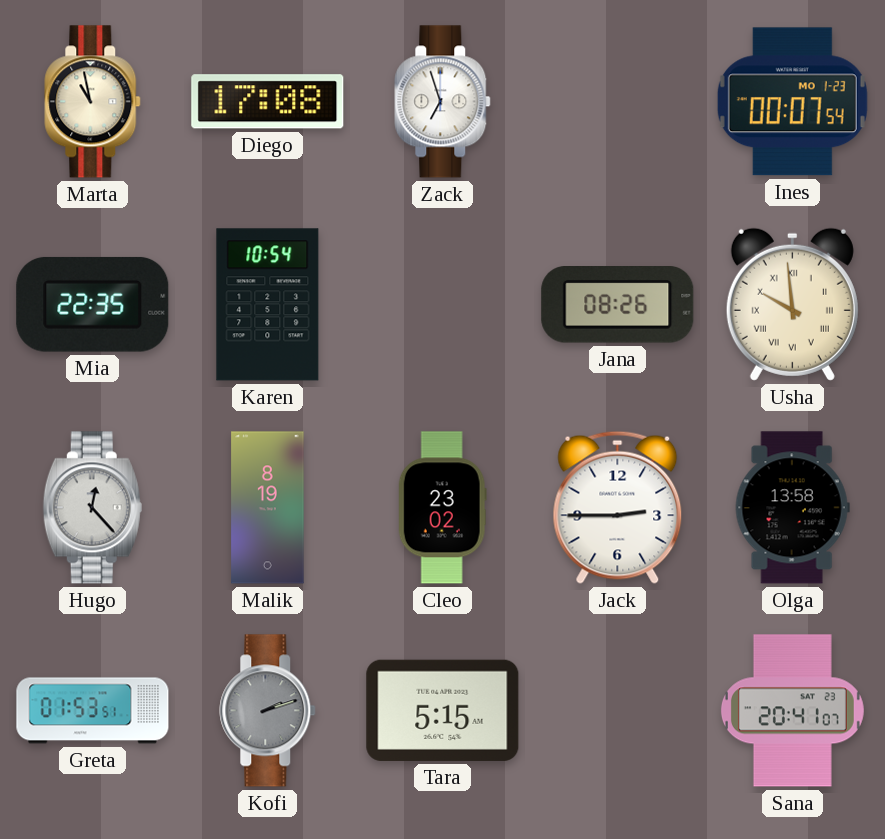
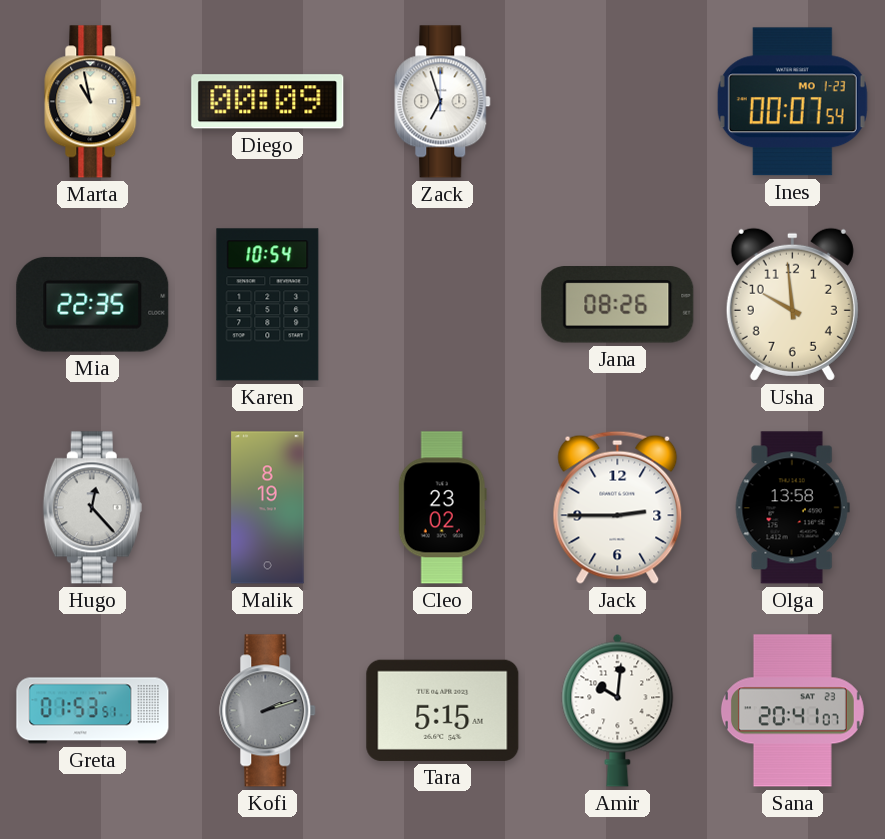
Diego: 17:08 -> 00:09
Usha numerals: Roman -> Arabic
Amir: none -> 10:01
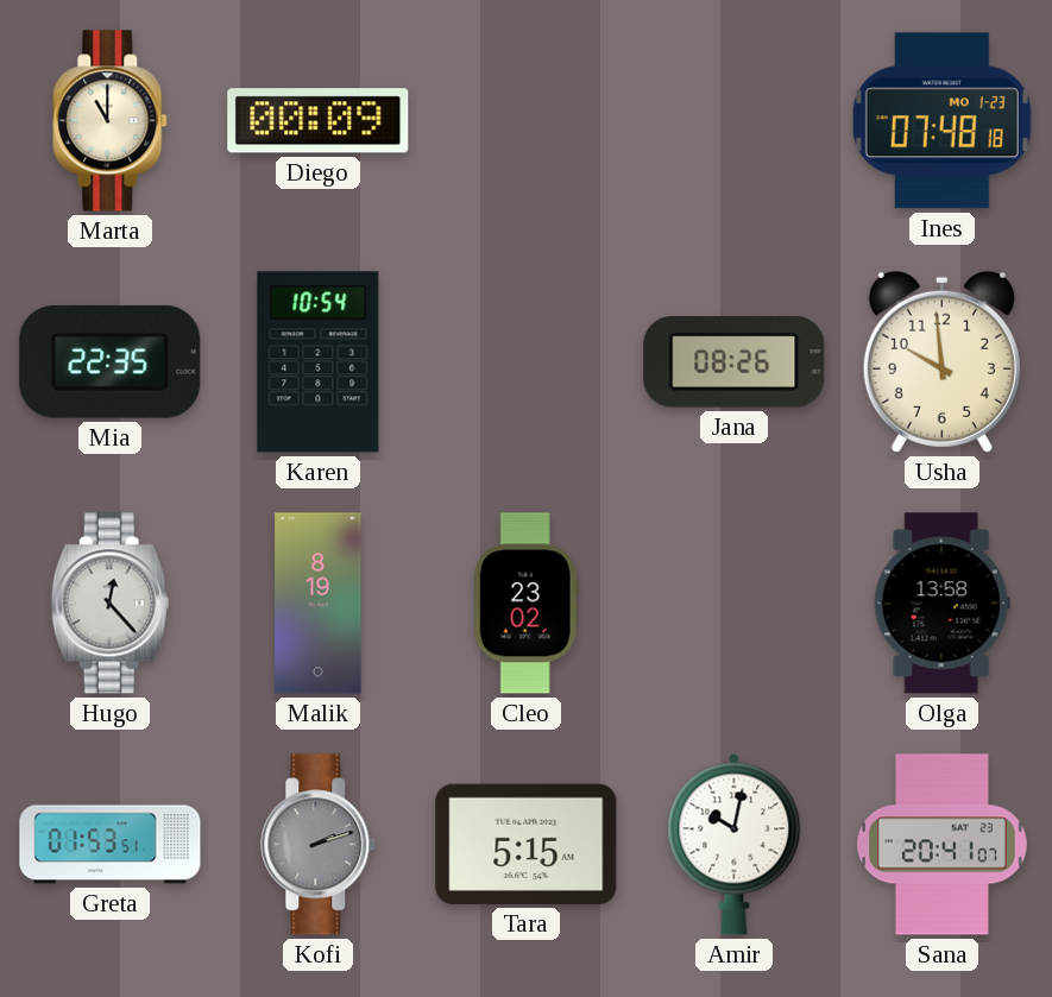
Marta: 10:58 -> 11:00
Zack: 6:57 -> none
Ines: 00:07 -> 07:48
Jack: 2:45 -> none
Amir: 10:01 -> 10:02
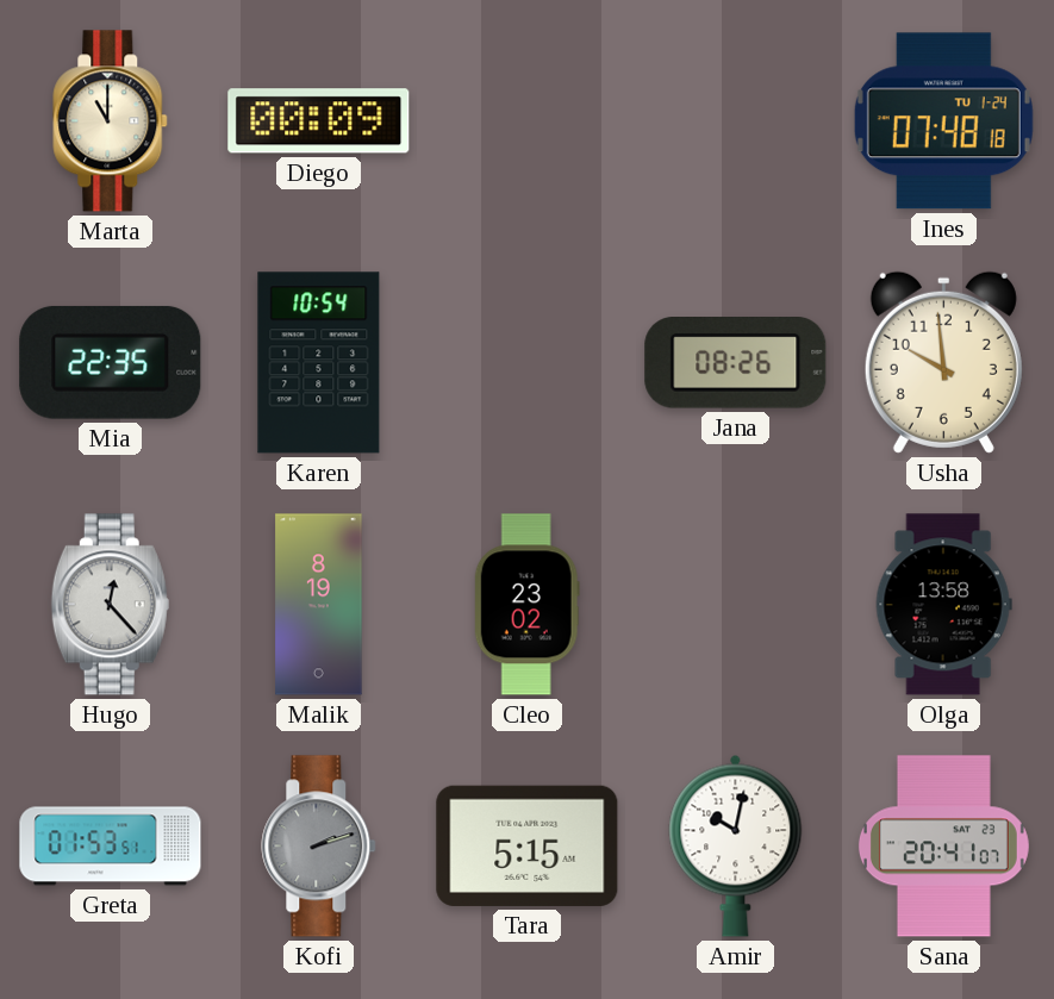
Ines date: MO 1-23 -> TU 1-24
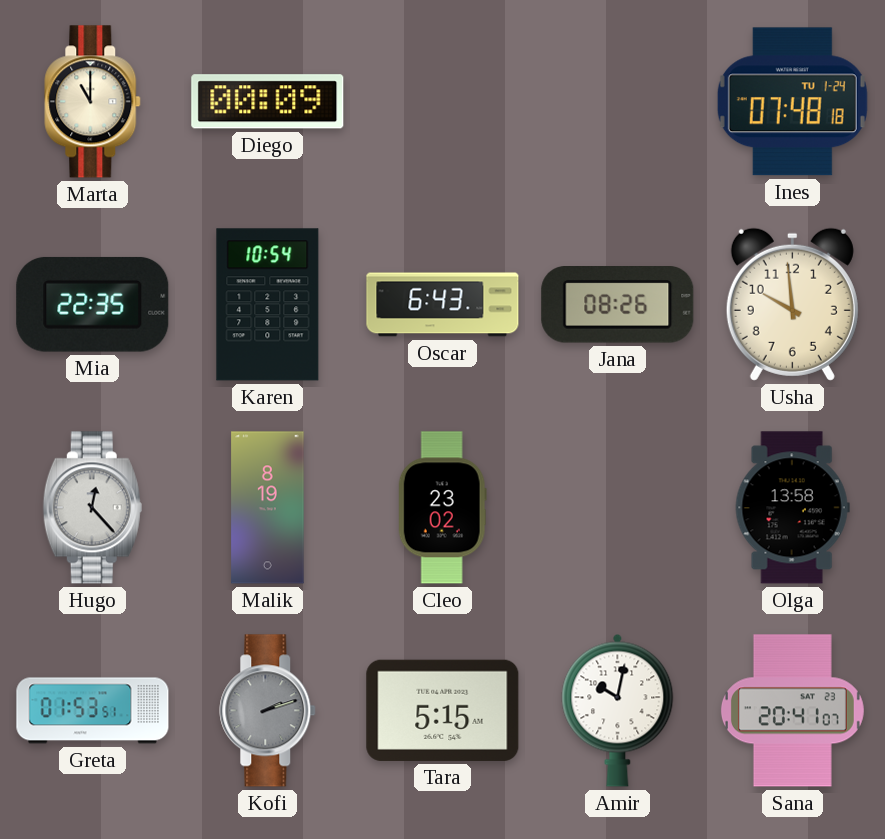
Oscar: none -> 6:43
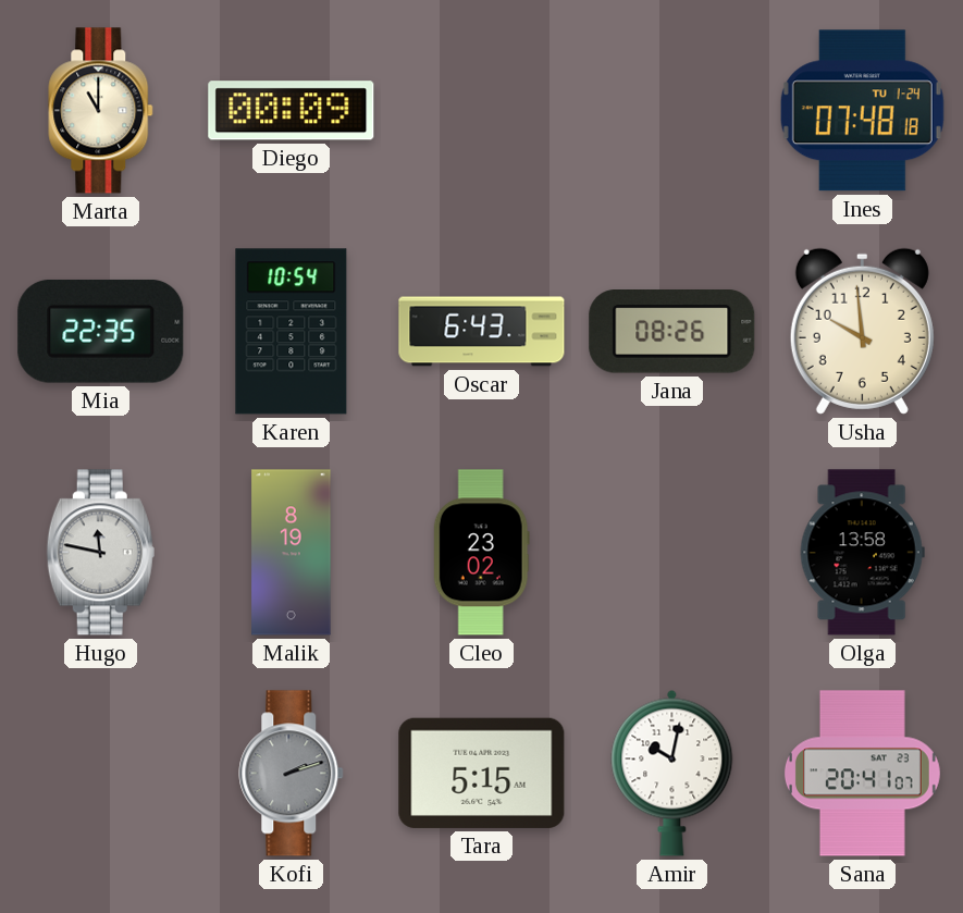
Hugo: 12:23 -> 11:47
Greta: 01:53 -> none
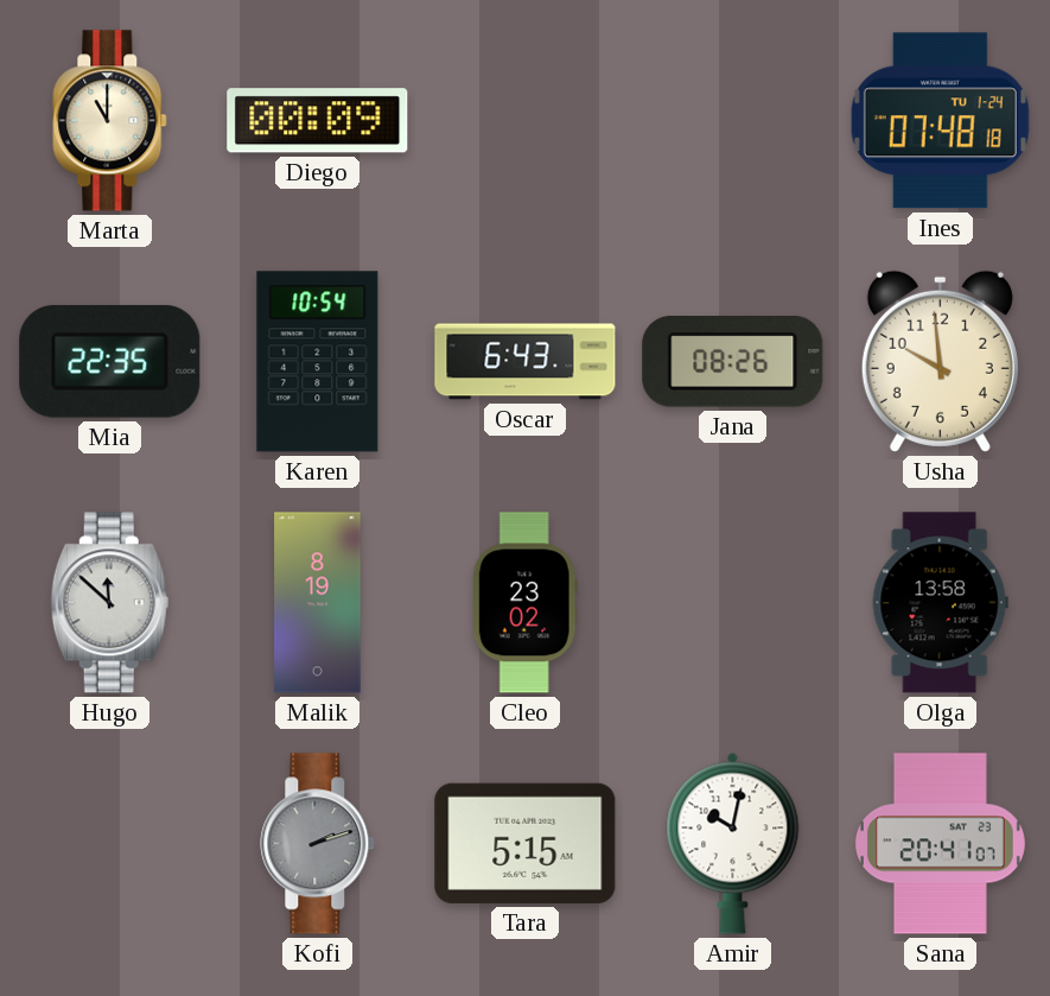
Hugo: 11:47 -> 11:52
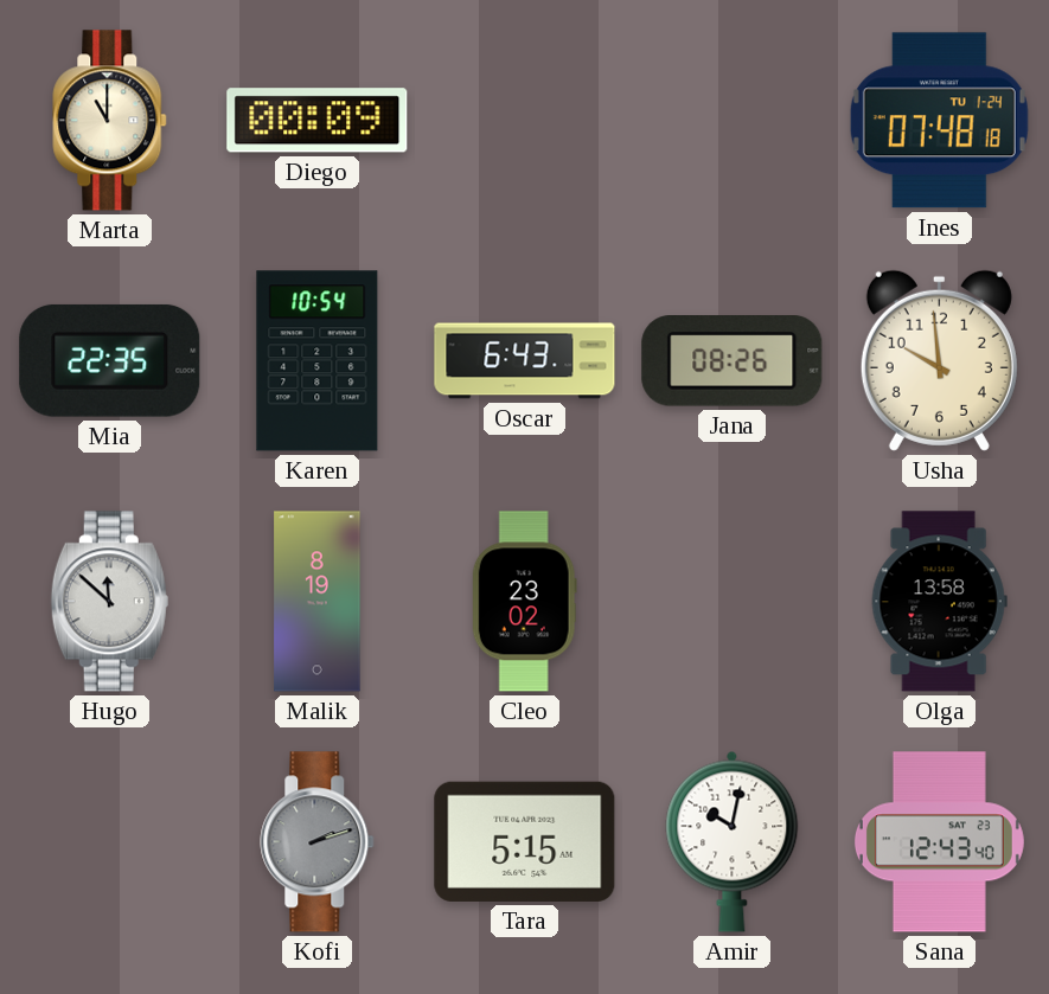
Sana: 20:41 -> 12:43
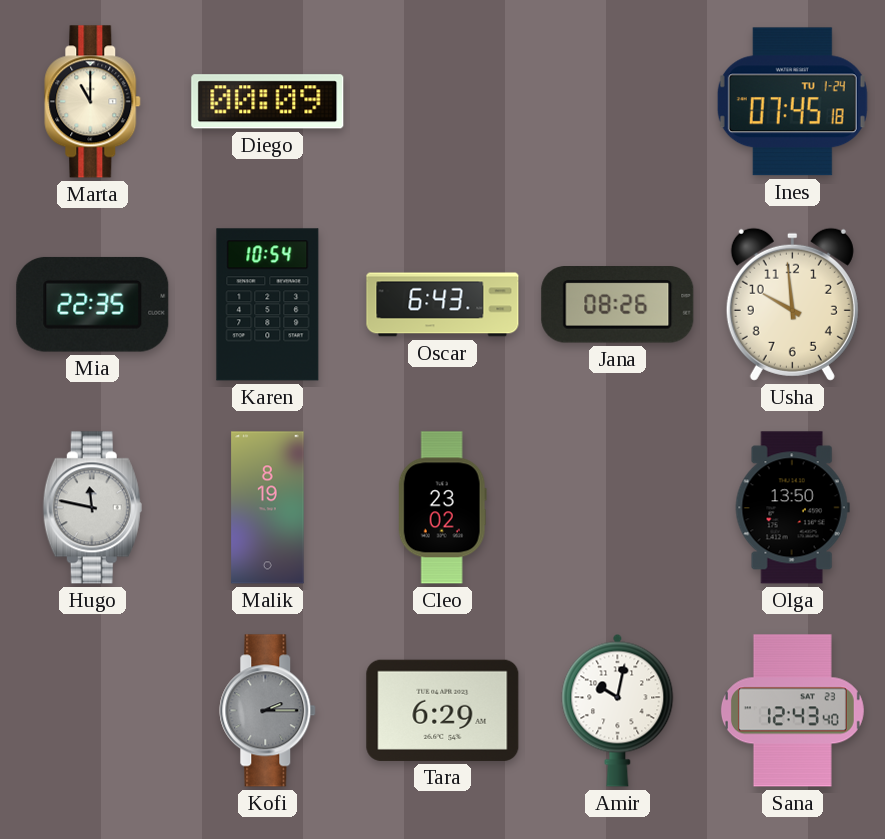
Ines: 07:48 -> 07:45
Hugo: 11:52 -> 11:47
Olga: 13:58 -> 13:50
Kofi: 2:12 -> 2:15
Tara: 5:15 -> 6:29
